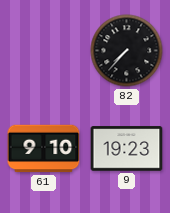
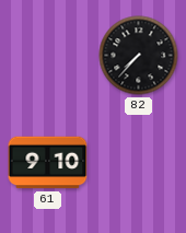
9: 19:23 -> none
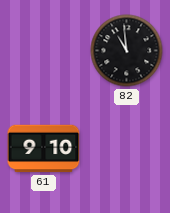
82: 7:37 -> 10:59
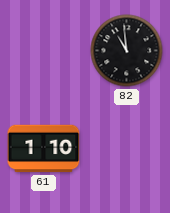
61: 9:10 -> 1:10
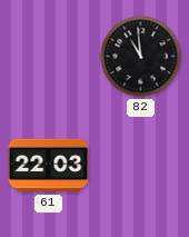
61: 1:10 -> 22:03
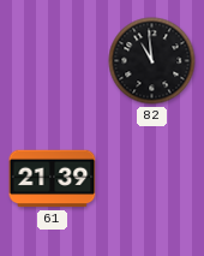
61: 22:03 -> 21:39
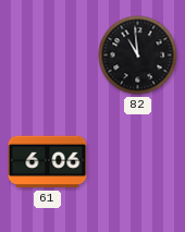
61: 21:39 -> 6:06
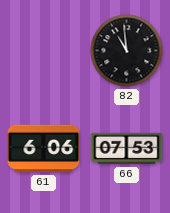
66: none -> 07:53
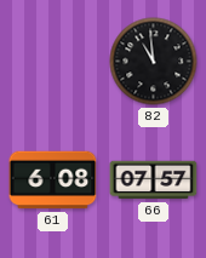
61: 6:06 -> 6:08
66: 07:53 -> 07:57
